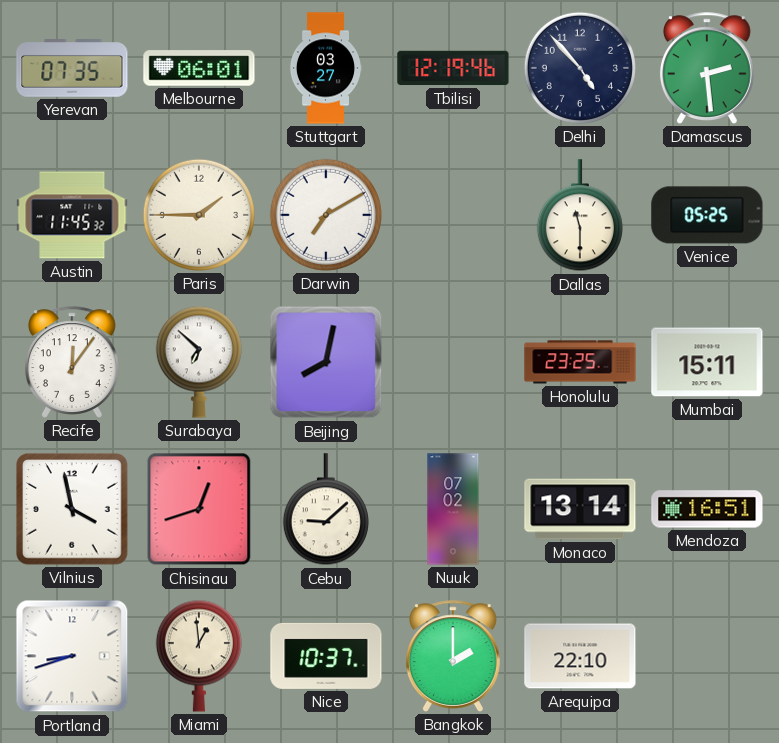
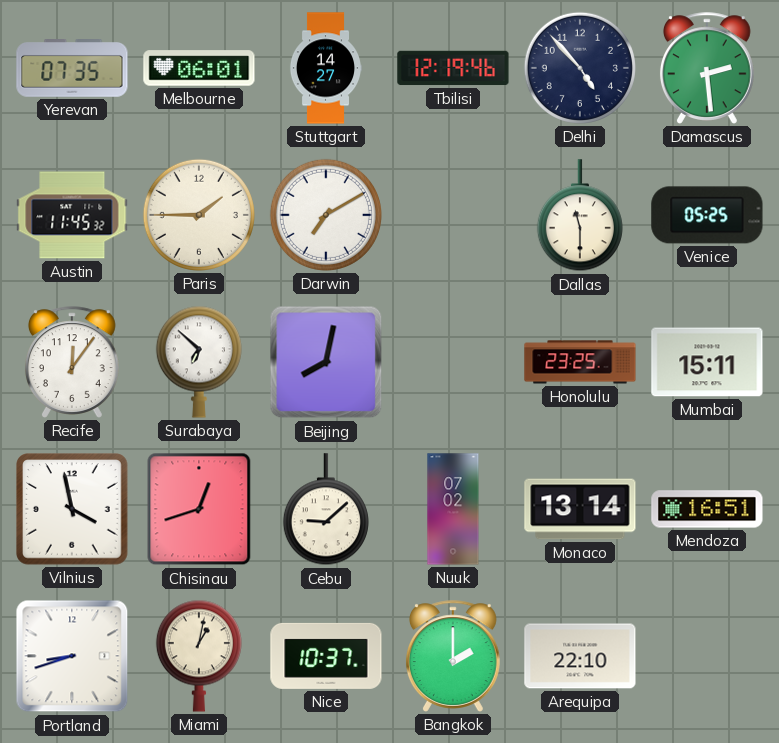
Stuttgart: 03:27 -> 14:27
Miami: 12:59 -> 1:02
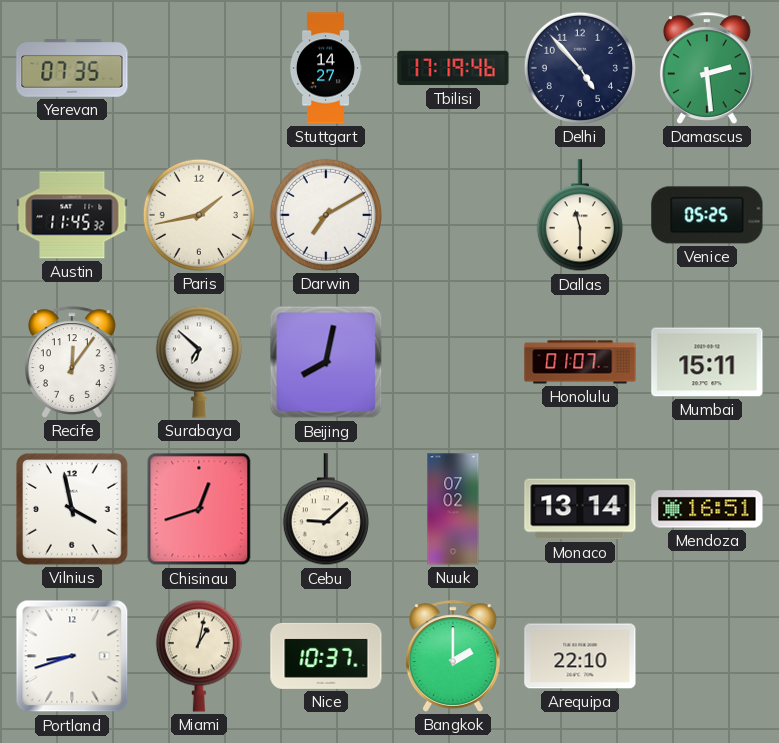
Melbourne: 06:01 -> none
Tbilisi: 12:19 -> 17:19
Paris: 1:45 -> 1:43
Honolulu: 23:25 -> 01:07
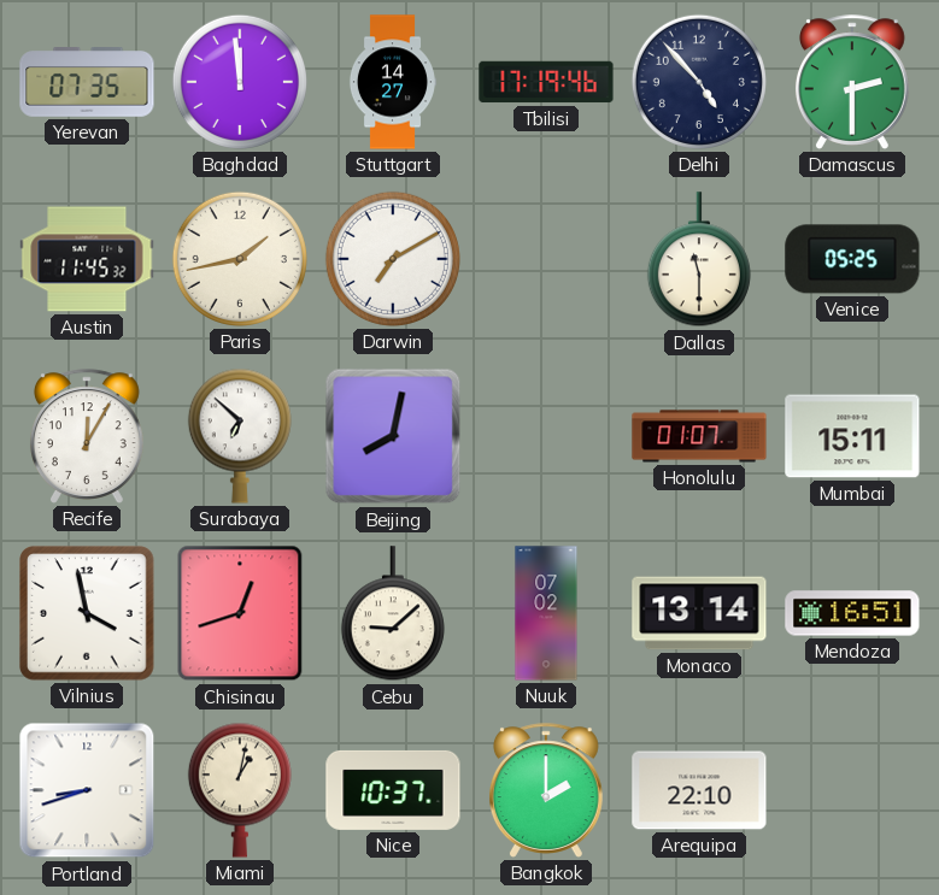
Baghdad: none -> 11:59
Damascus: 2:29 -> 2:30
Recife: 12:06 -> 12:05
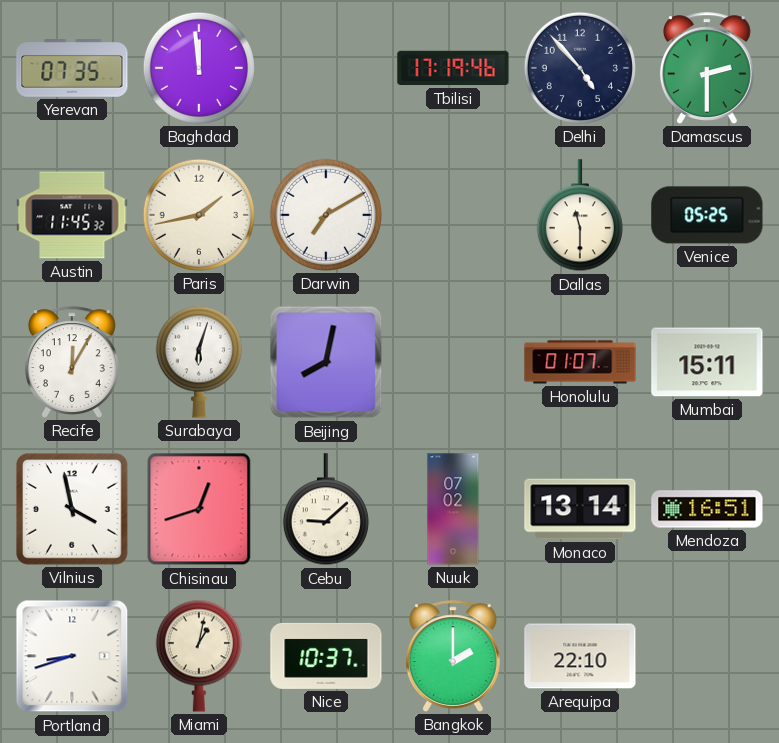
Stuttgart: 14:27 -> none
Surabaya: 6:52 -> 6:03
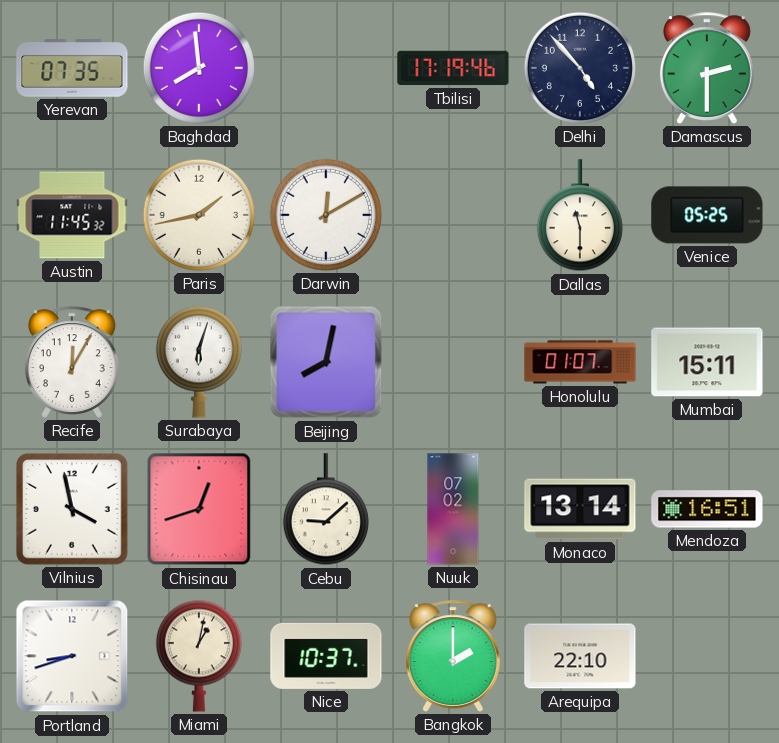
Baghdad: 11:59 -> 7:59
Darwin: 7:10 -> 12:10
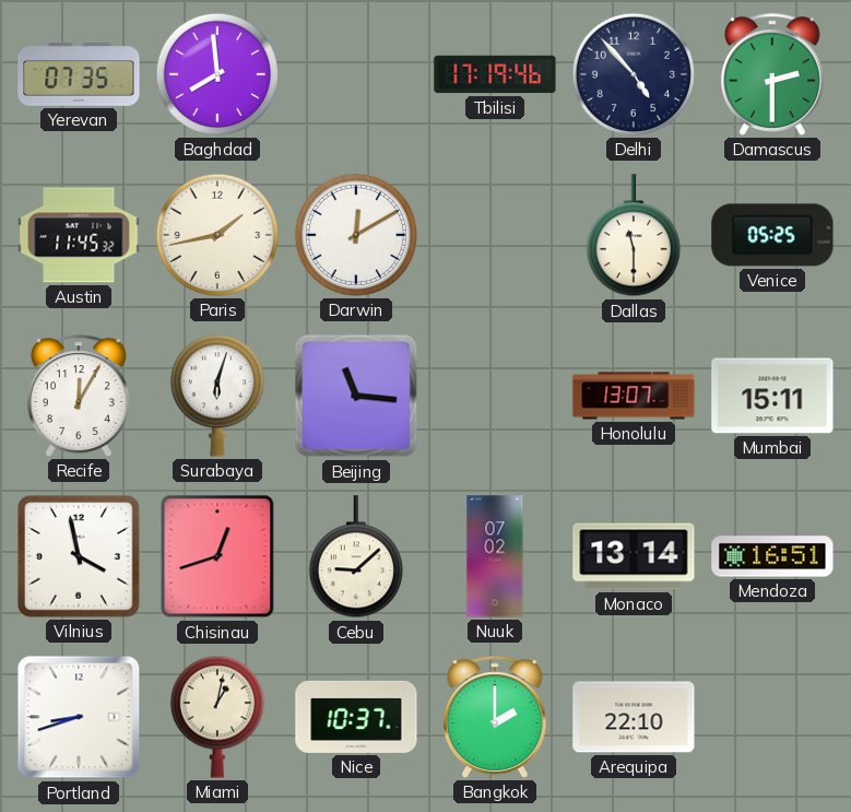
Beijing: 8:02 -> 11:16
Honolulu: 01:07 -> 13:07
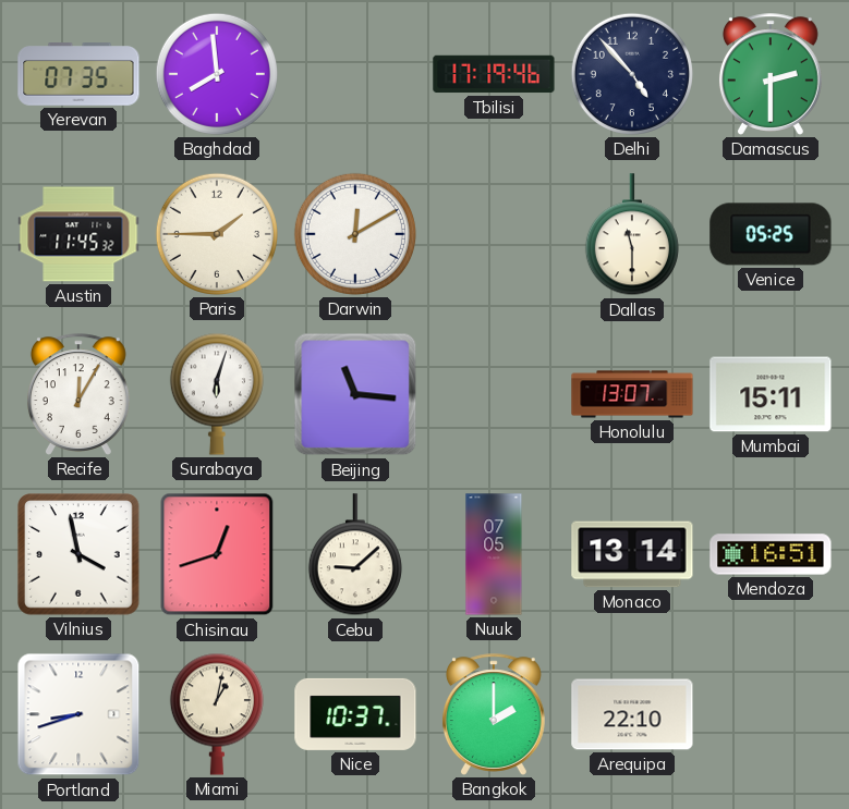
Paris: 1:43 -> 1:45
Nuuk: 07:02 -> 07:05
